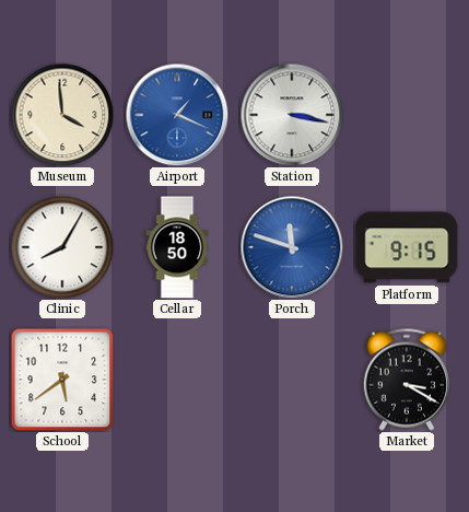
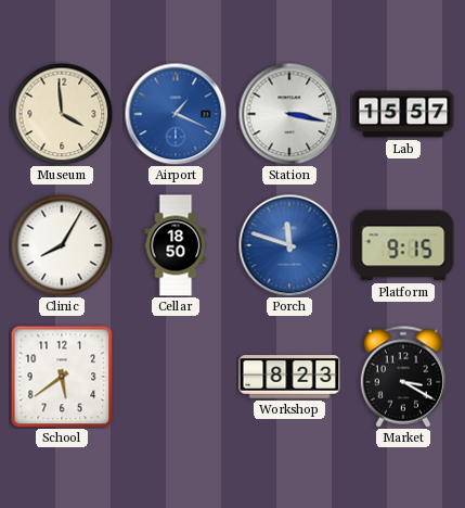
Lab: none -> 15:57
Workshop: none -> 8:23
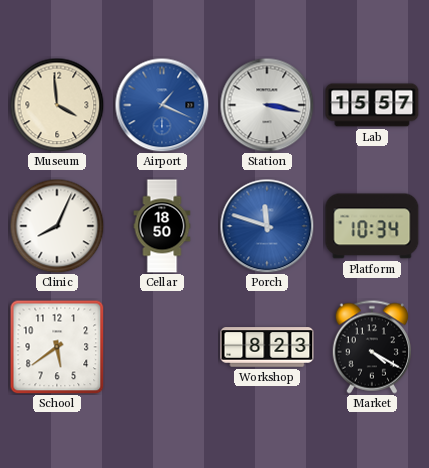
Clinic: 8:05 -> 8:04
Platform: 9:15 -> 10:34
Market: 3:20 -> 4:20
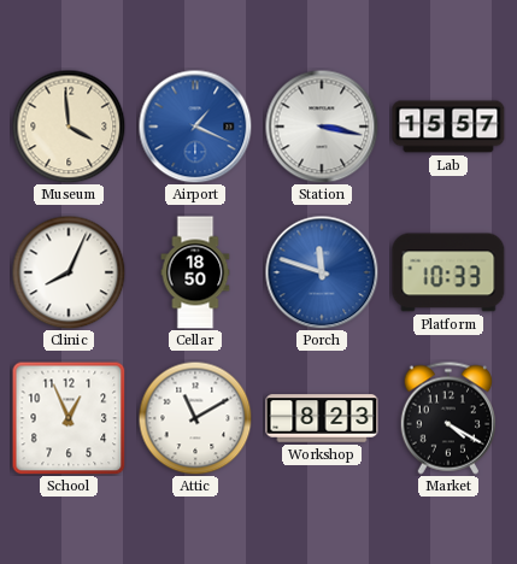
Platform: 10:34 -> 10:33
School: 5:39 -> 12:56
Attic: none -> 11:10
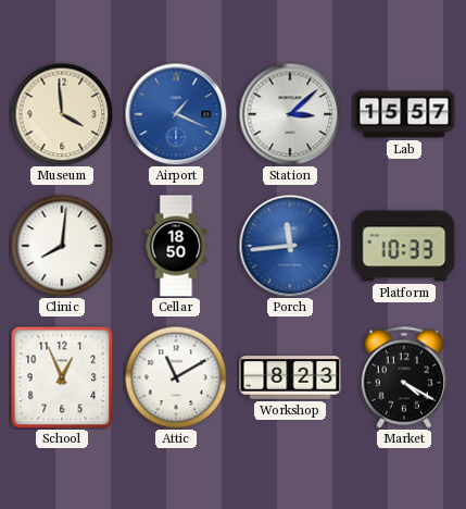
Station: 3:17 -> 3:08
Clinic: 8:04 -> 8:01
Porch: 11:48 -> 11:44
